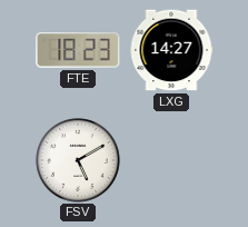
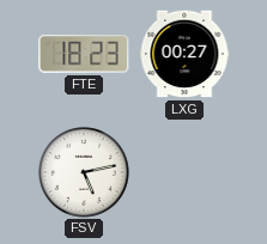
LXG: 14:27 -> 00:27
FSV: 5:10 -> 5:13
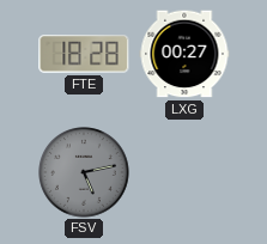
FTE: 18:23 -> 18:28
FSV dial: white -> grey
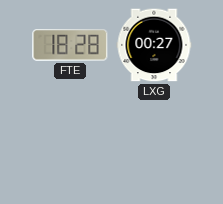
FSV: 5:13 -> none
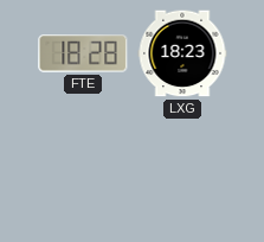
LXG: 00:27 -> 18:23
